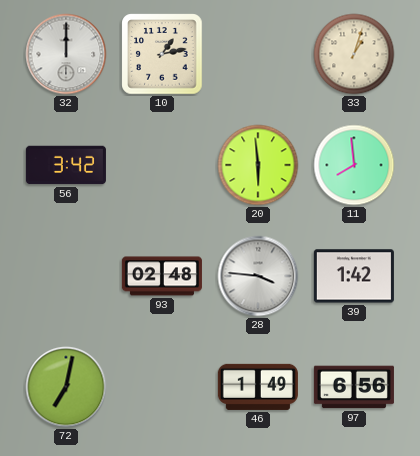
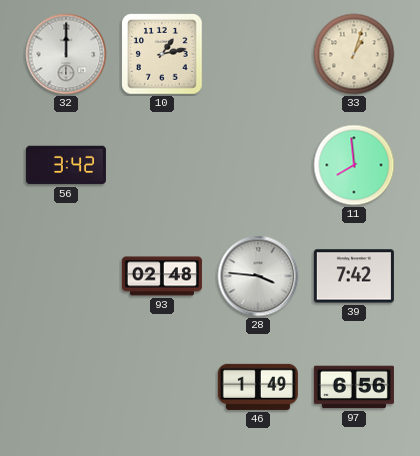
20: 5:59 -> none
39: 1:42 -> 7:42
72: 7:02 -> none
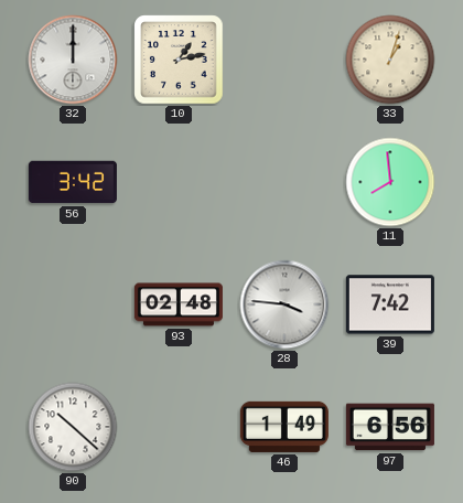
90: none -> 10:22
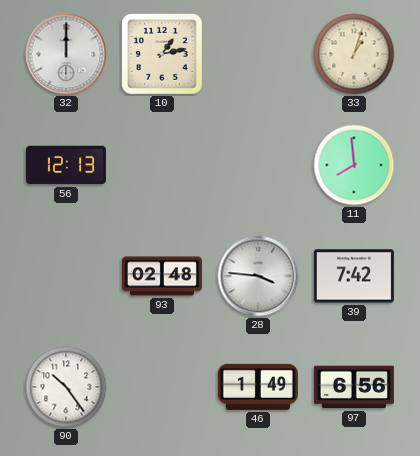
56: 3:42 -> 12:13
90: 10:22 -> 10:24
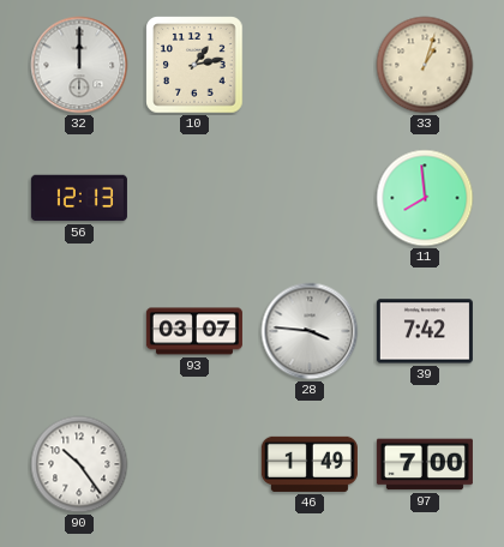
93: 02:48 -> 03:07
97: 6:56 -> 7:00
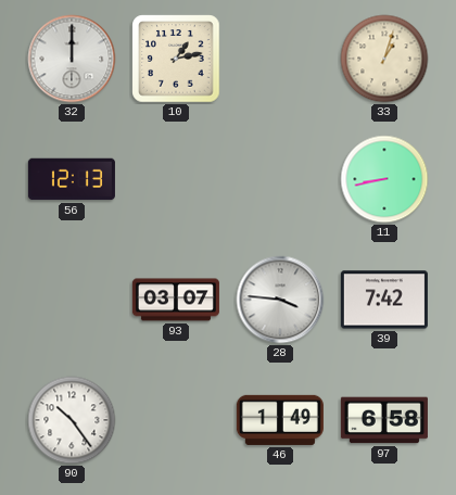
11: 7:59 -> 8:43
97: 7:00 -> 6:58
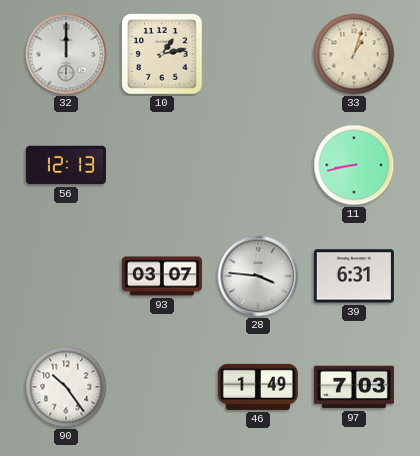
39: 7:42 -> 6:31
97: 6:58 -> 7:03
